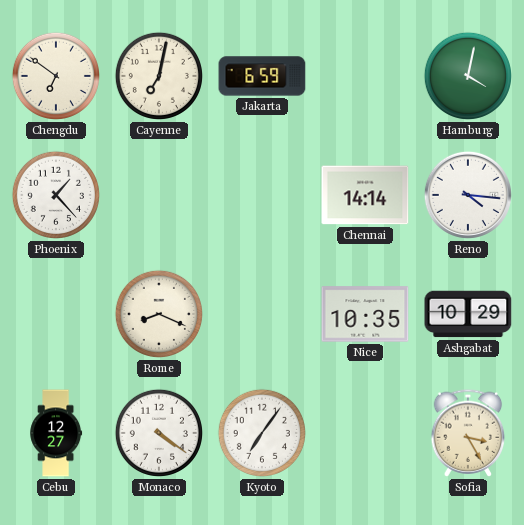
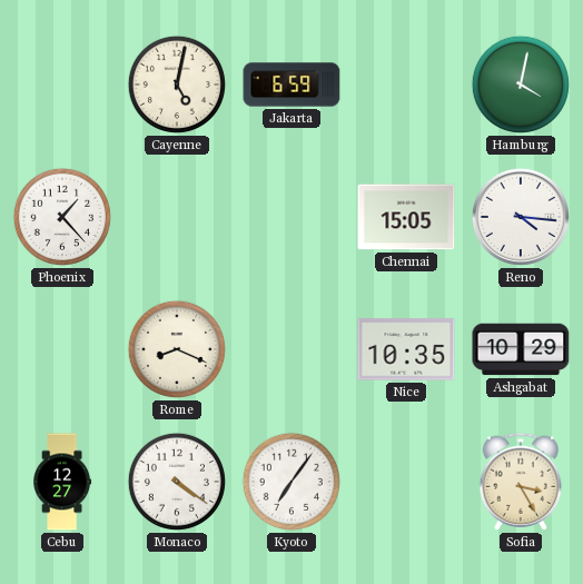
Chengdu: 6:51 -> none
Cayenne: 7:02 -> 5:02
Chennai: 14:14 -> 15:05
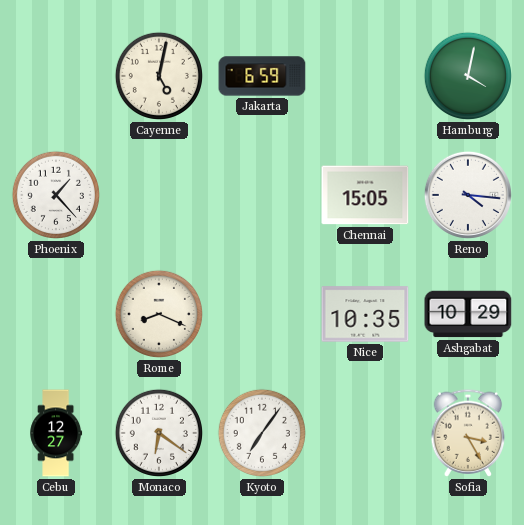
Monaco: 4:21 -> 6:21
